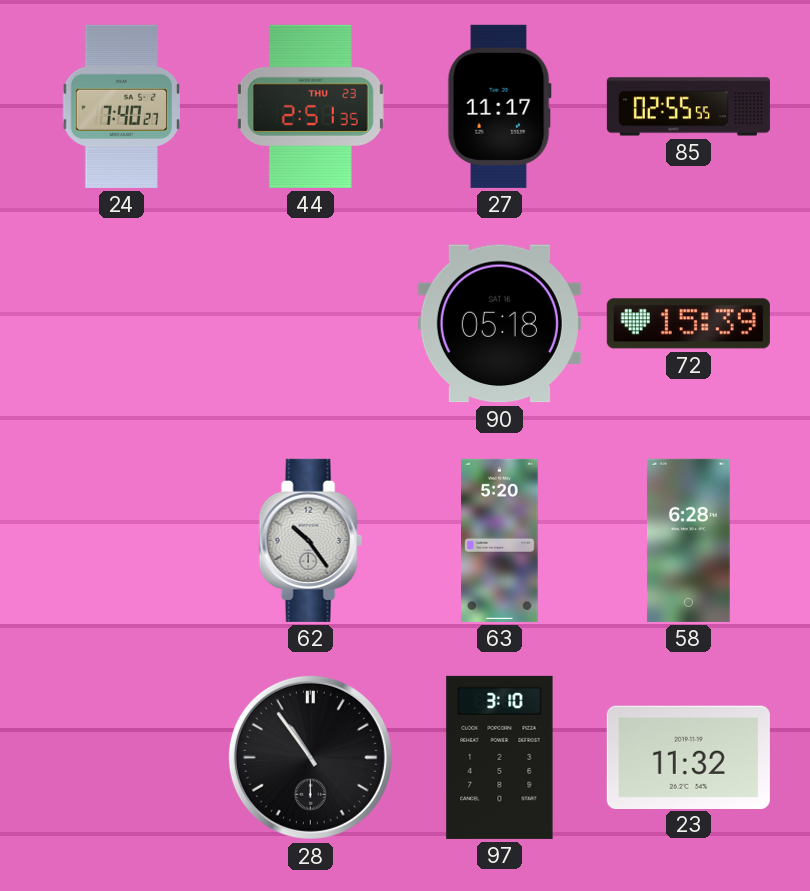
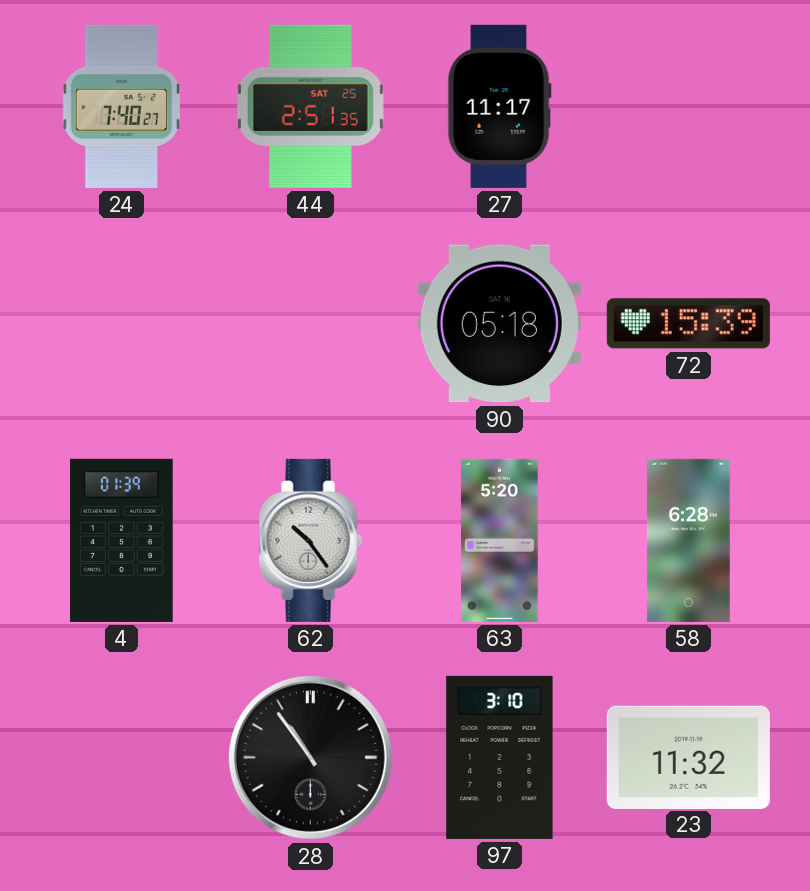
44 date: THU 23 -> SAT 25
85: 02:55 -> none
4: none -> 01:39
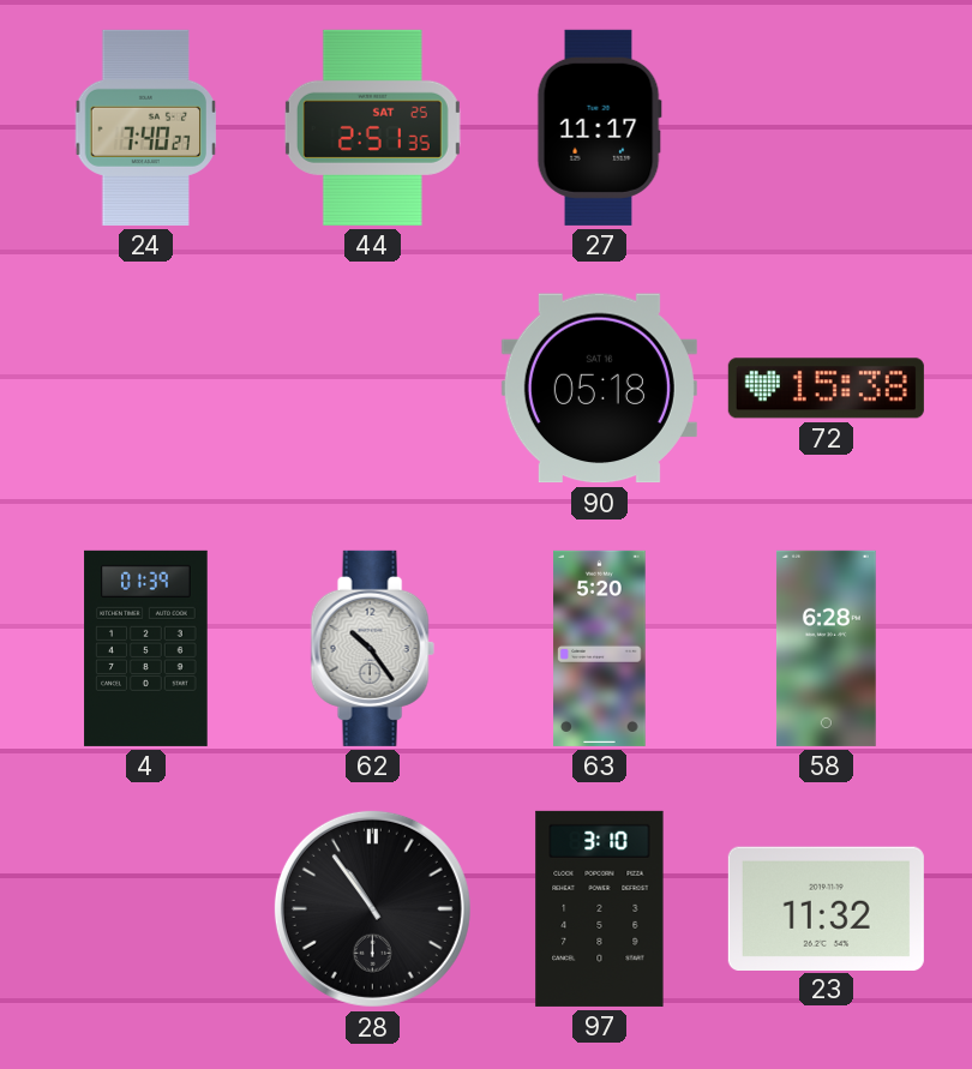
72: 15:39 -> 15:38
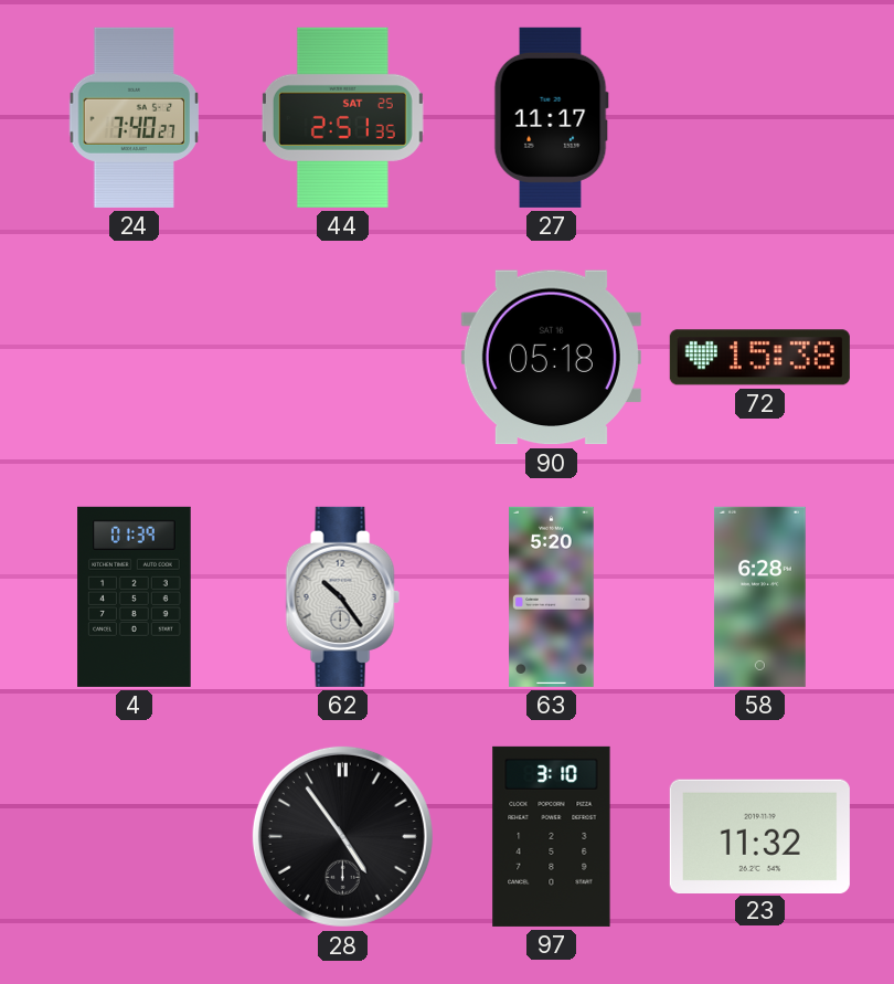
28: 10:54 -> 4:54
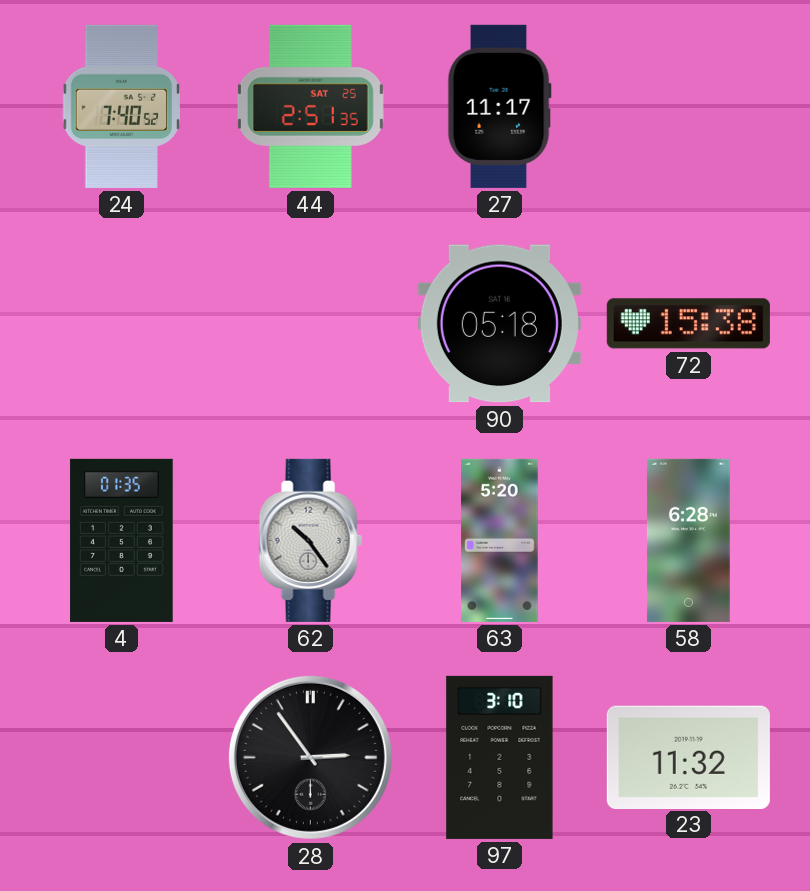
24: 7:40:27 -> 7:40:52
4: 01:39 -> 01:35
28: 4:54 -> 2:54
